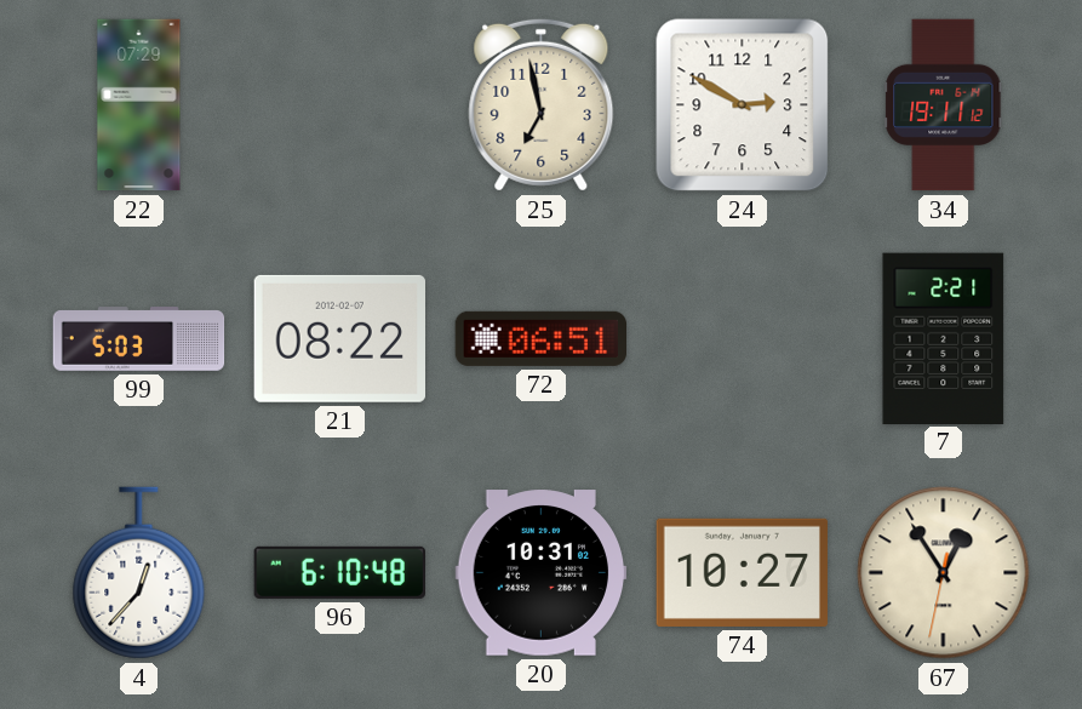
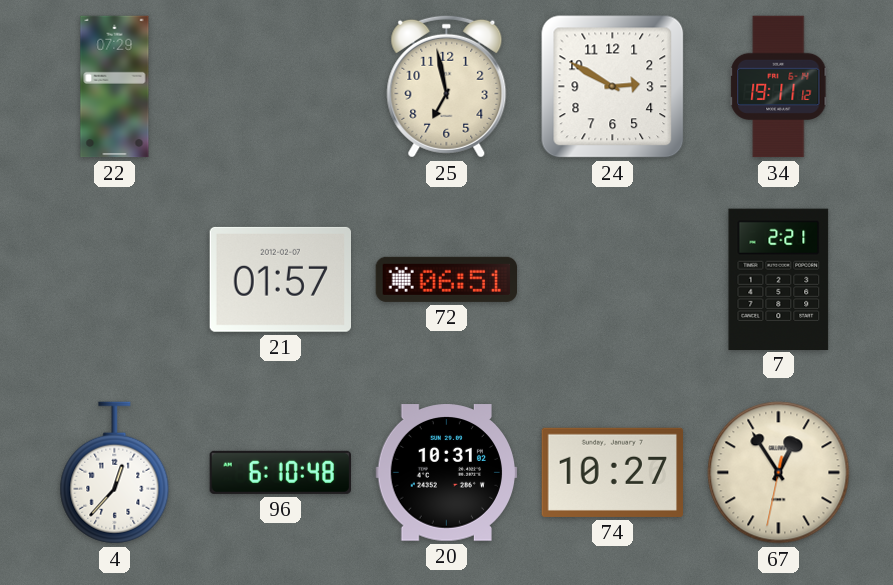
99: 5:03 -> none
21: 08:22 -> 01:57
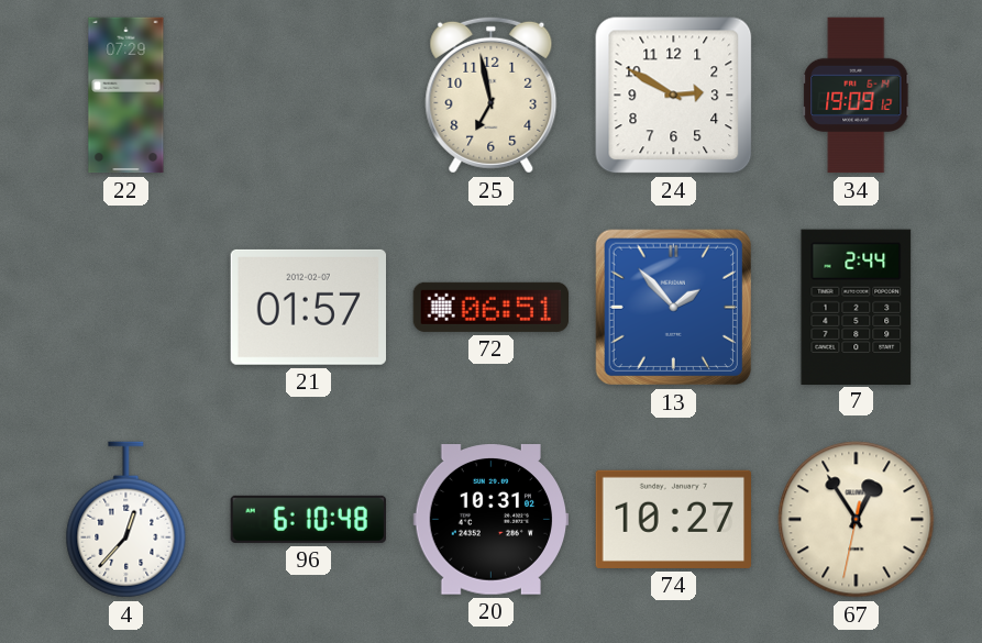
34: 19:11 -> 19:09
13: none -> 1:53
7: 2:21 -> 2:44
